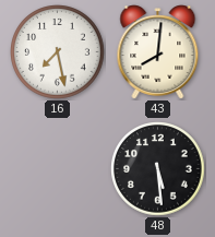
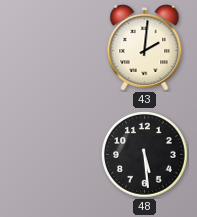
16: 7:28 -> none
43: 8:01 -> 2:01
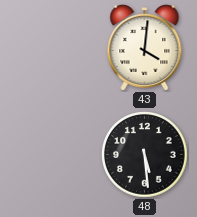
43: 2:01 -> 4:01
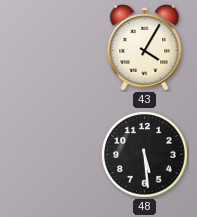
43: 4:01 -> 4:05
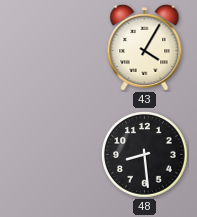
48: 5:29 -> 8:29
